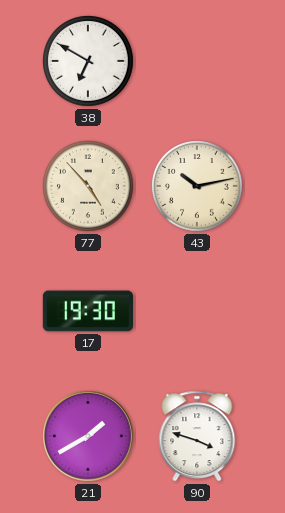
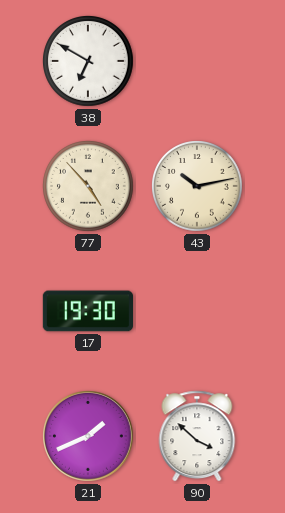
21: 1:40 -> 1:41
90: 3:48 -> 3:52
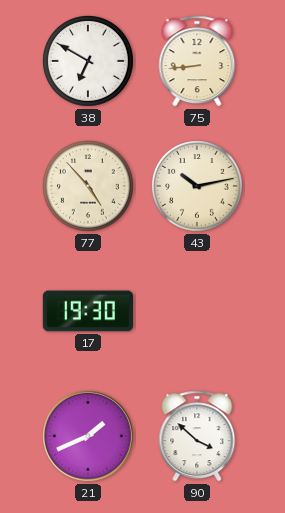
75: none -> 8:44
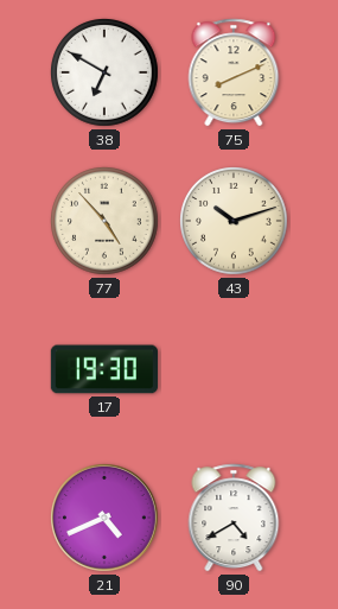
75: 8:44 -> 8:11
43: 10:13 -> 10:12
21: 1:41 -> 4:41
90: 3:52 -> 4:40
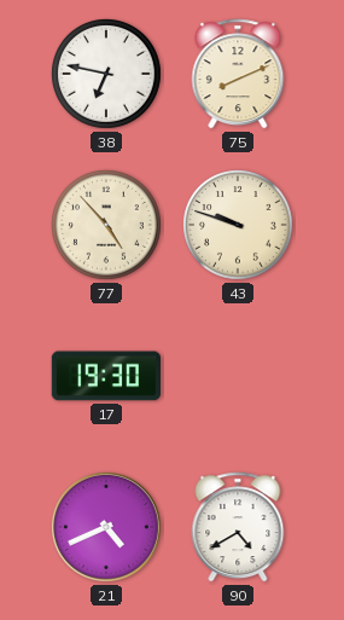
38: 6:50 -> 6:47
43: 10:12 -> 9:48
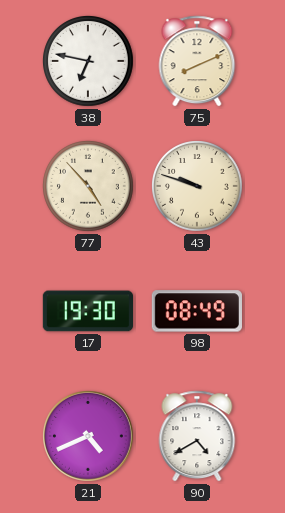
98: none -> 08:49
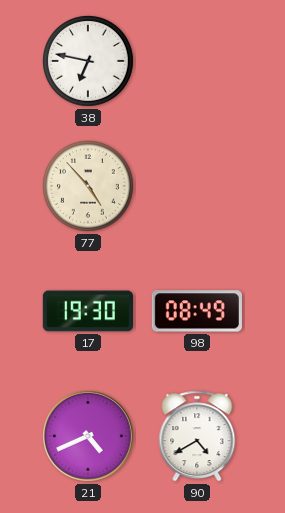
75: 8:11 -> none
43: 9:48 -> none
